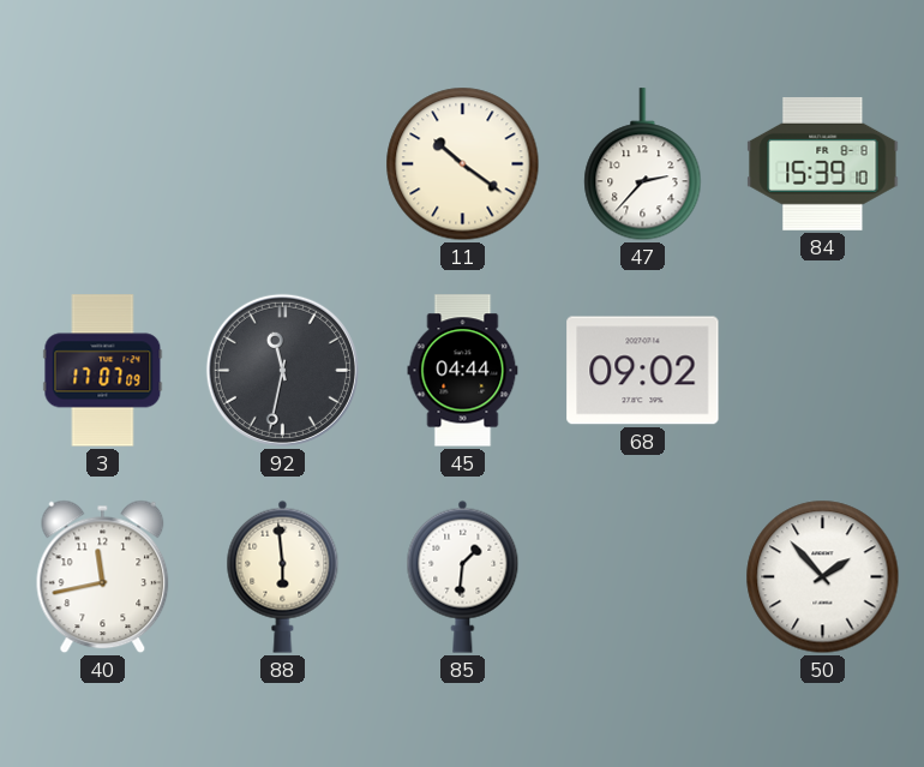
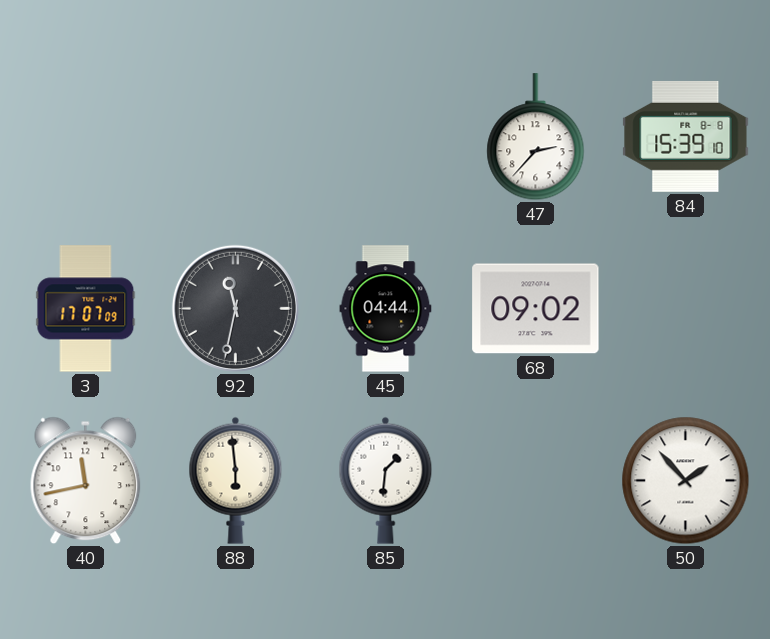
11: 10:21 -> none
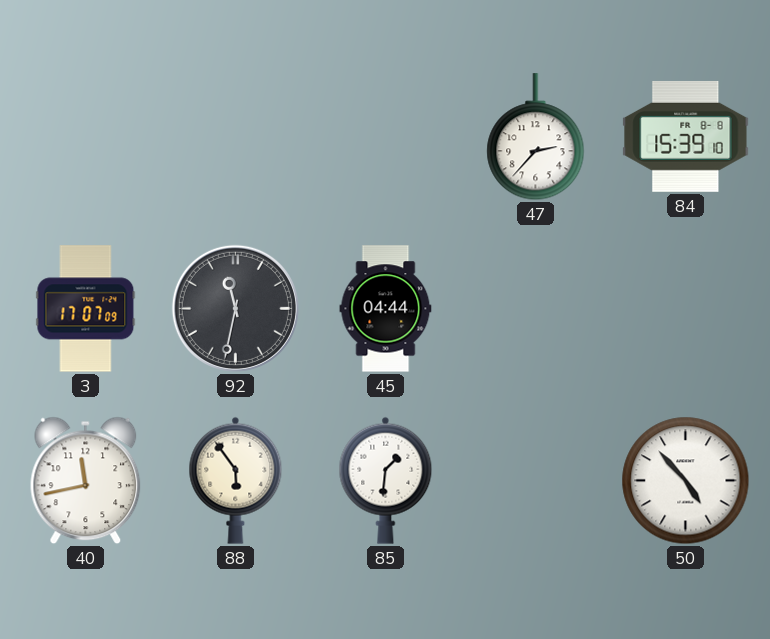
68: 09:02 -> none
88: 5:59 -> 5:54
50: 1:53 -> 4:53
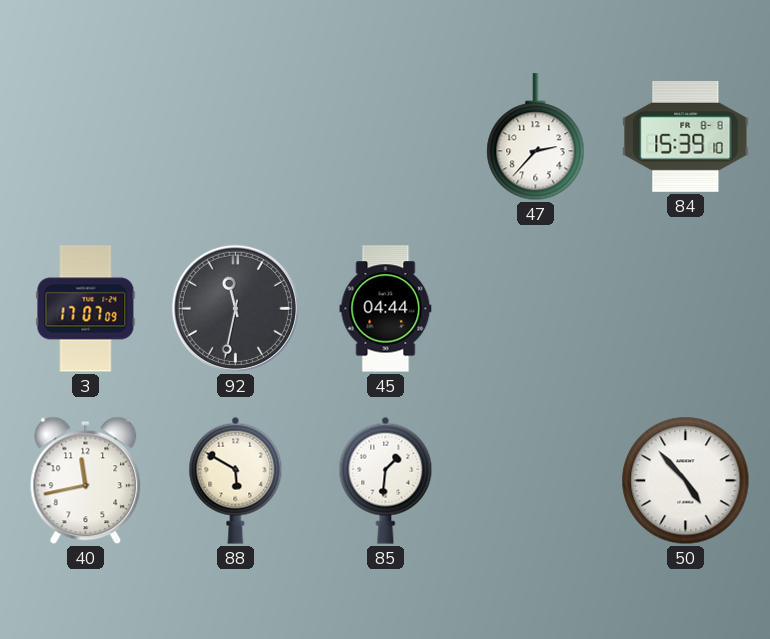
88: 5:54 -> 5:50
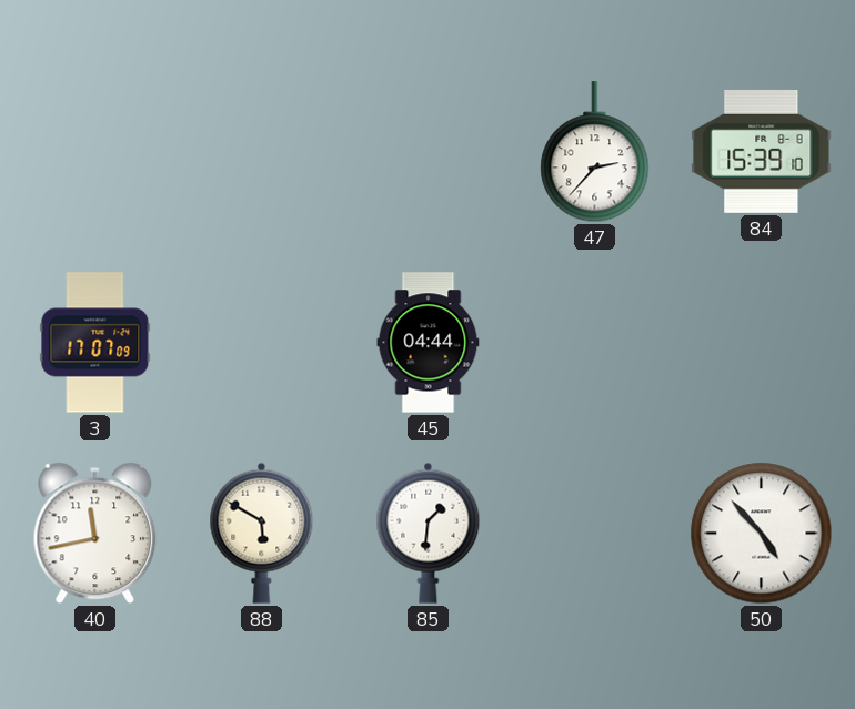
92: 11:32 -> none
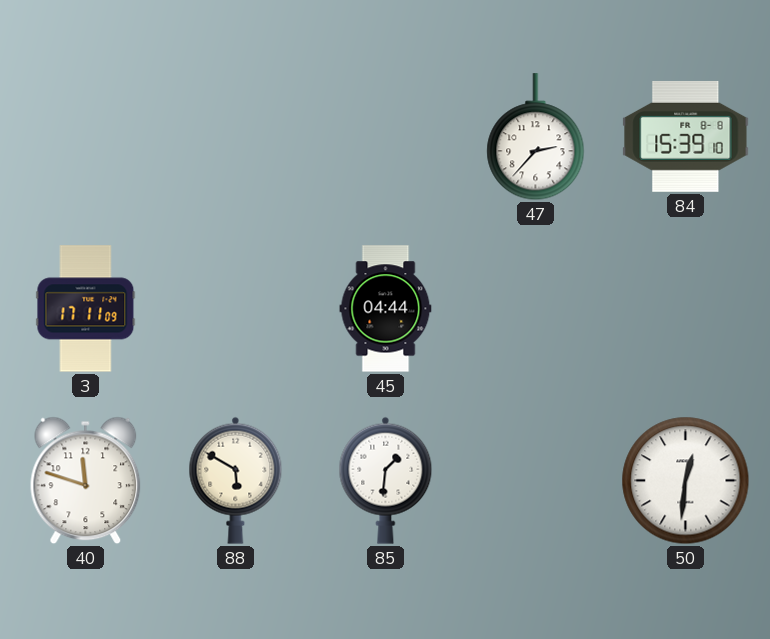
3: 17:07 -> 17:11
40: 11:43 -> 11:48
50: 4:53 -> 12:31
